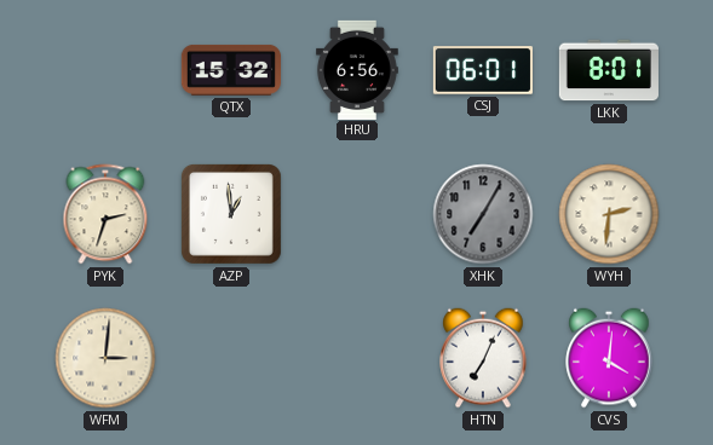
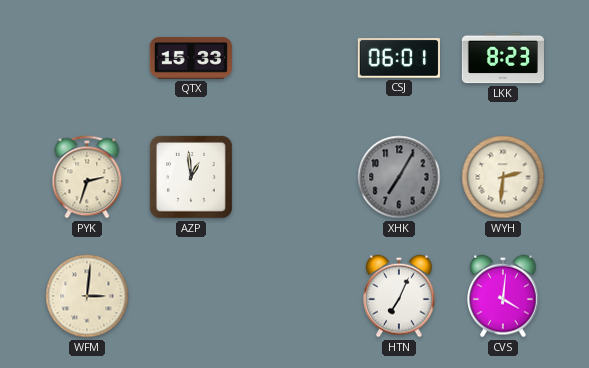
QTX: 15:32 -> 15:33
HRU: 6:56 -> none
LKK: 8:01 -> 8:23
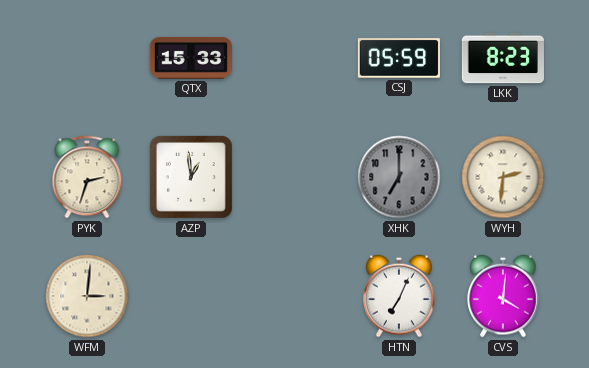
CSJ: 06:01 -> 05:59
XHK: 7:05 -> 7:00
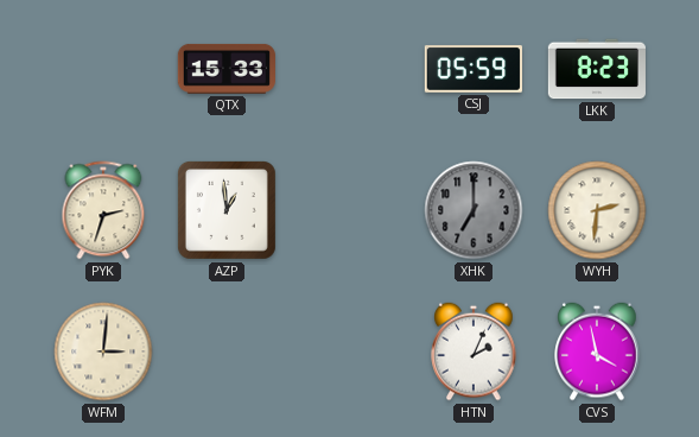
HTN: 7:04 -> 2:04
CVS: 4:01 -> 3:58
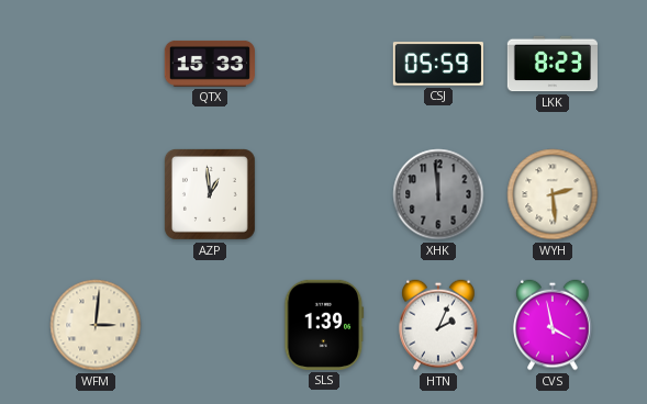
PYK: 2:33 -> none
XHK: 7:00 -> 11:59
WYH: 2:31 -> 2:29
SLS: none -> 1:39
